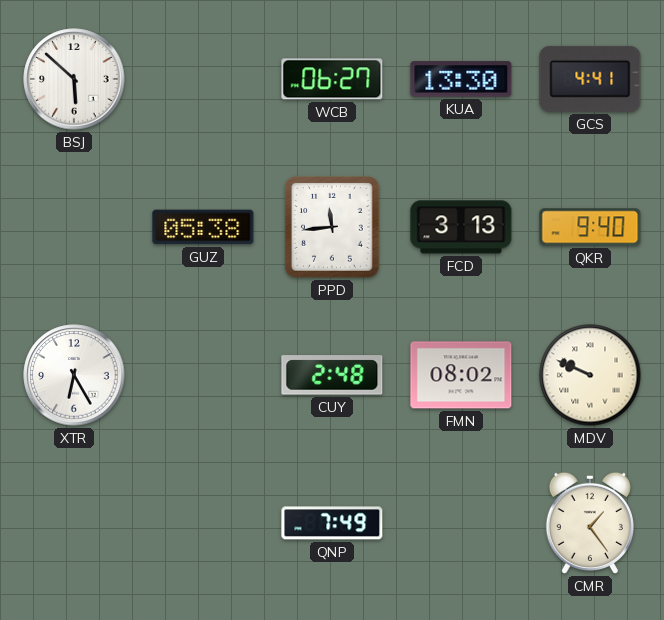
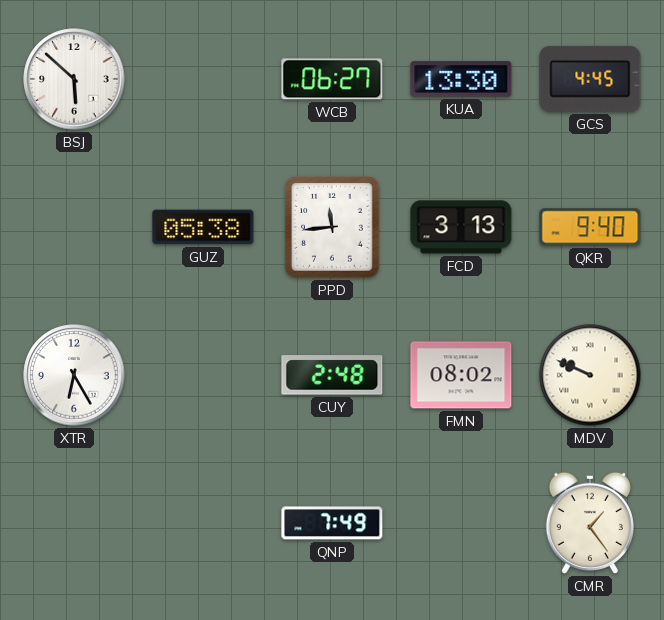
GCS: 4:41 -> 4:45
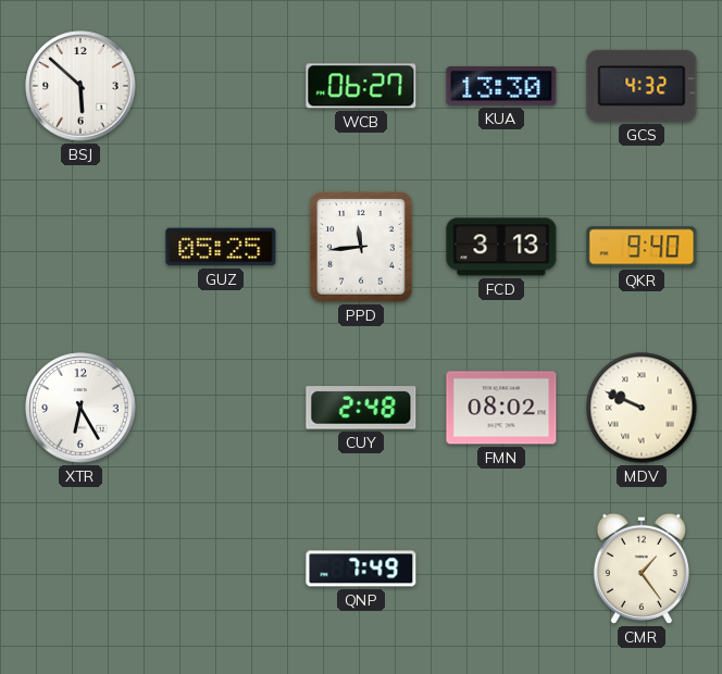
GCS: 4:45 -> 4:32
GUZ: 05:38 -> 05:25
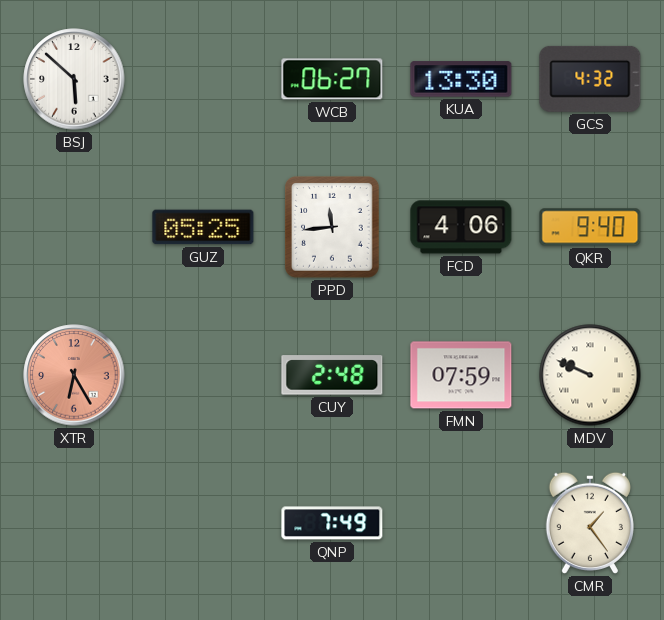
FCD: 3:13 -> 4:06
XTR dial: white -> salmon
FMN: 08:02 -> 07:59
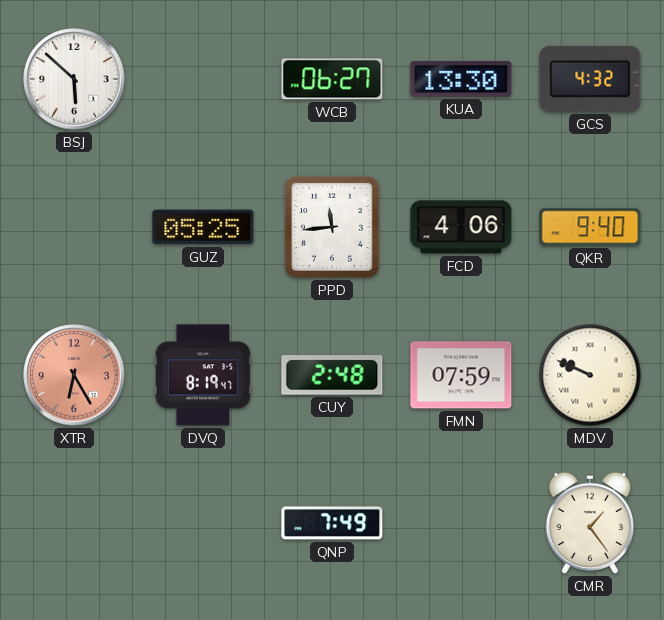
DVQ: none -> 8:19
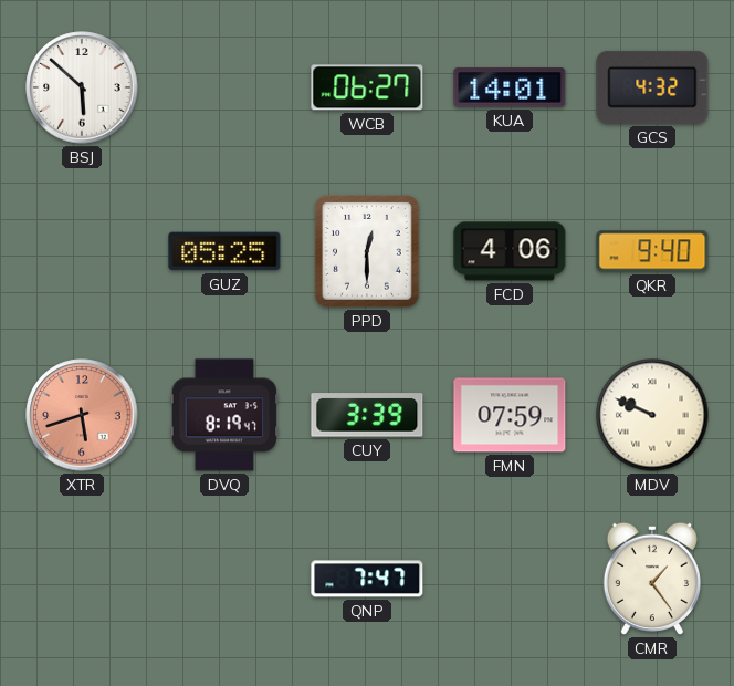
KUA: 13:30 -> 14:01
PPD: 11:44 -> 12:30
XTR: 6:25 -> 5:42
CUY: 2:48 -> 3:39
QNP: 7:49 -> 7:47
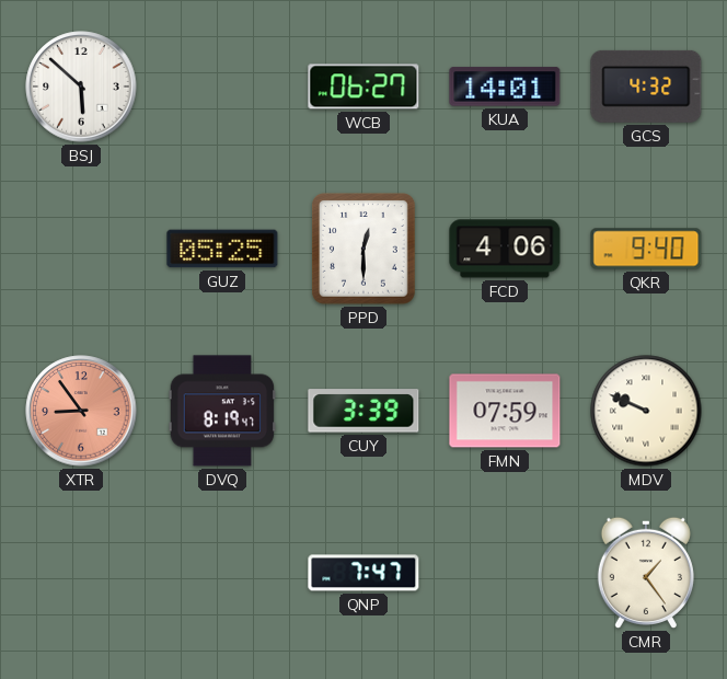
XTR: 5:42 -> 8:54
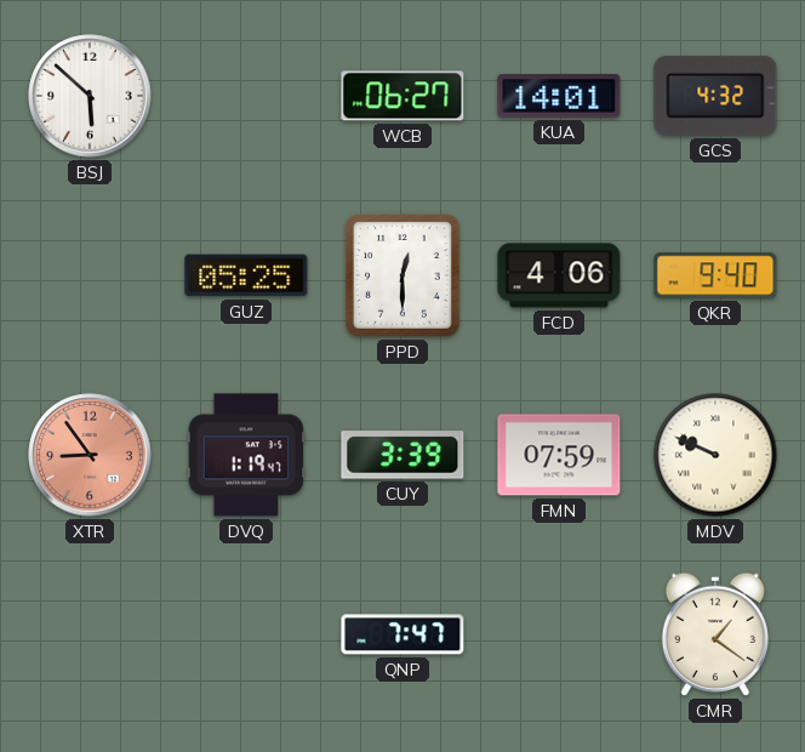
DVQ: 8:19 -> 1:19
CMR: 1:24 -> 1:21
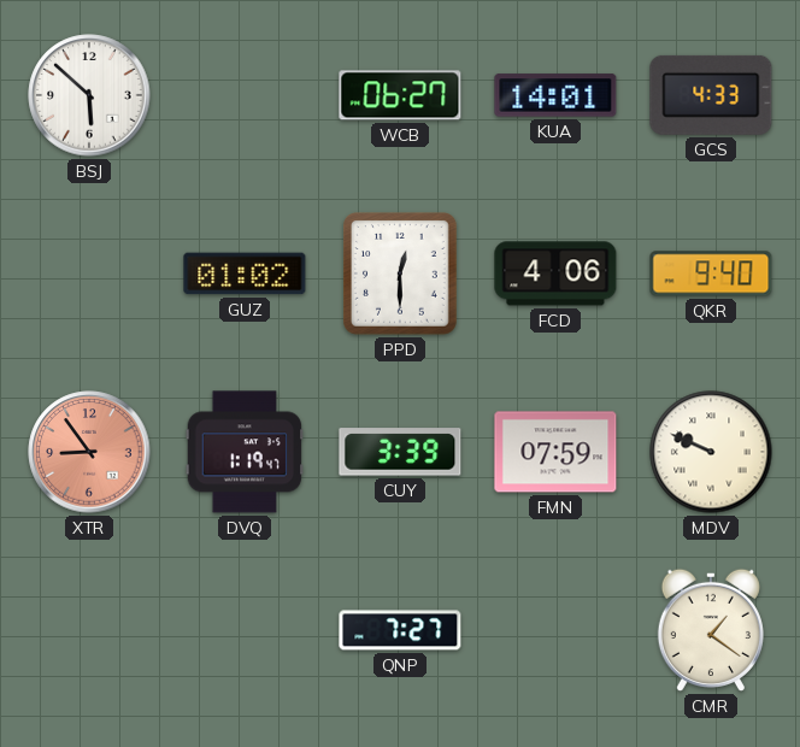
GCS: 4:32 -> 4:33
GUZ: 05:25 -> 01:02
QNP: 7:47 -> 7:27
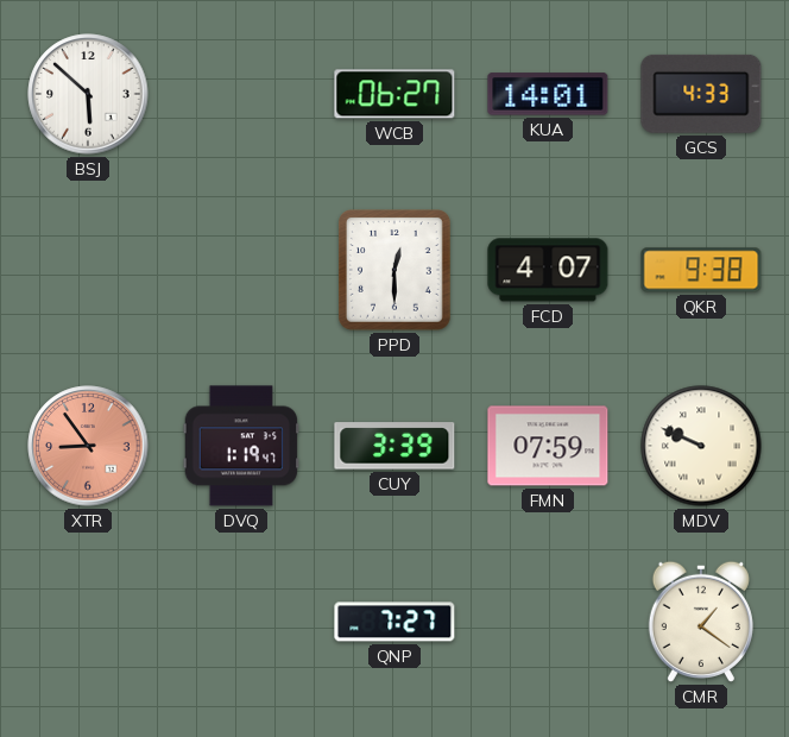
GUZ: 01:02 -> none
FCD: 4:06 -> 4:07
QKR: 9:40 -> 9:38
